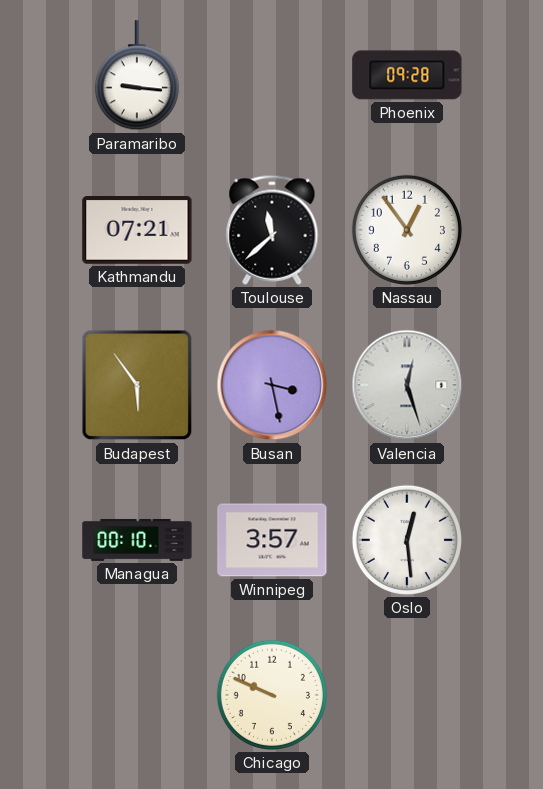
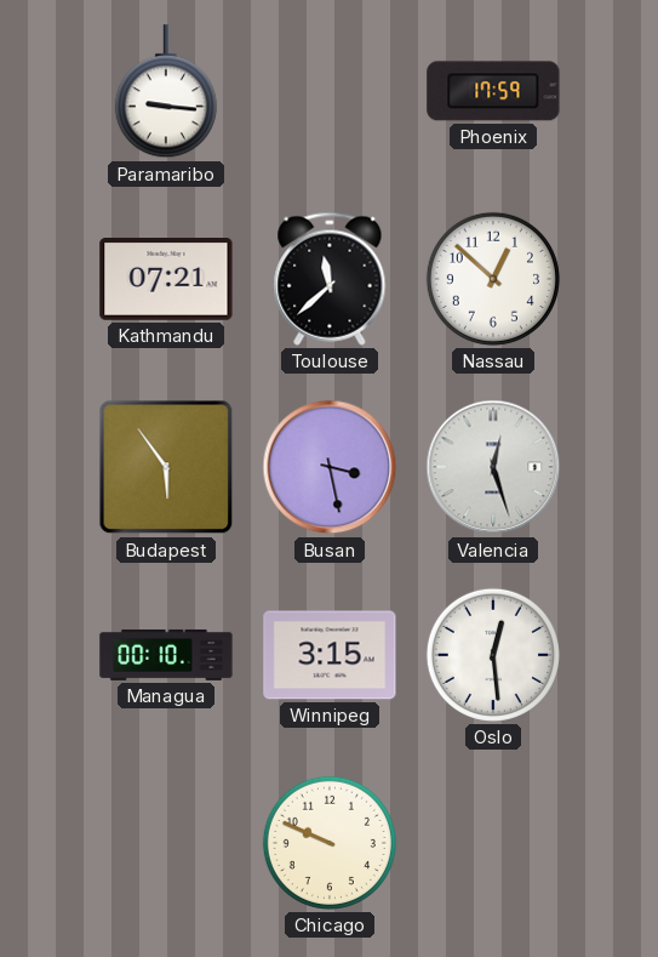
Phoenix: 09:28 -> 17:59
Nassau: 12:54 -> 12:52
Winnipeg: 3:57 -> 3:15
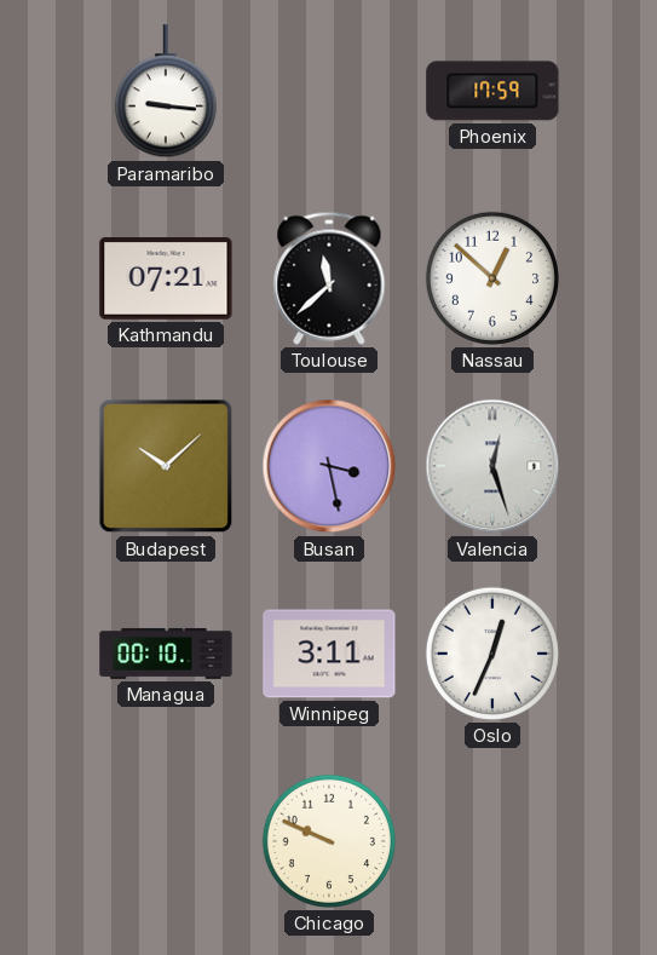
Budapest: 5:54 -> 10:08
Winnipeg: 3:15 -> 3:11
Oslo: 12:29 -> 12:34
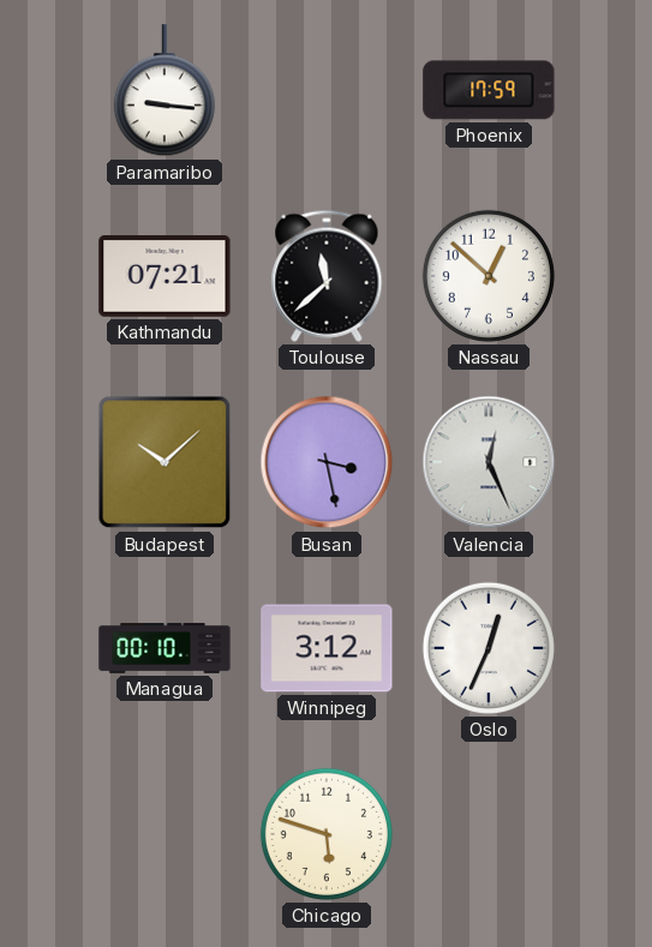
Valencia: 12:27 -> 12:26
Winnipeg: 3:11 -> 3:12
Chicago: 9:49 -> 5:48
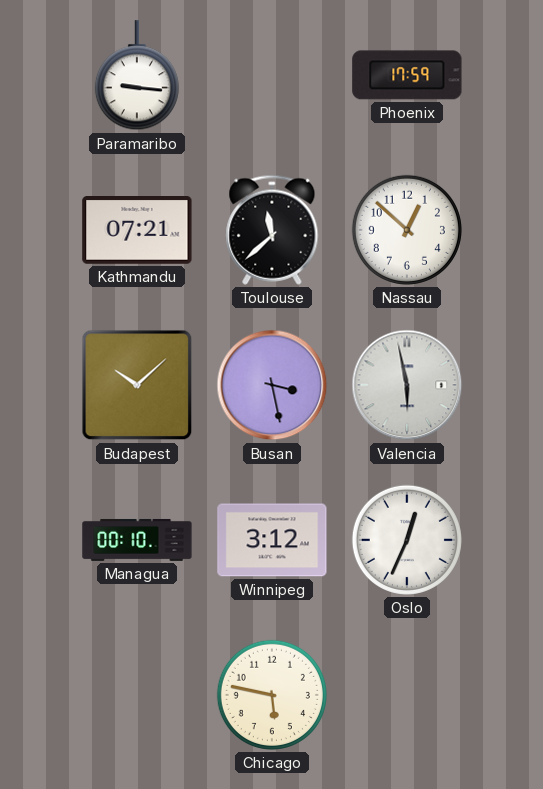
Valencia: 12:26 -> 5:58
Chicago: 5:48 -> 5:47
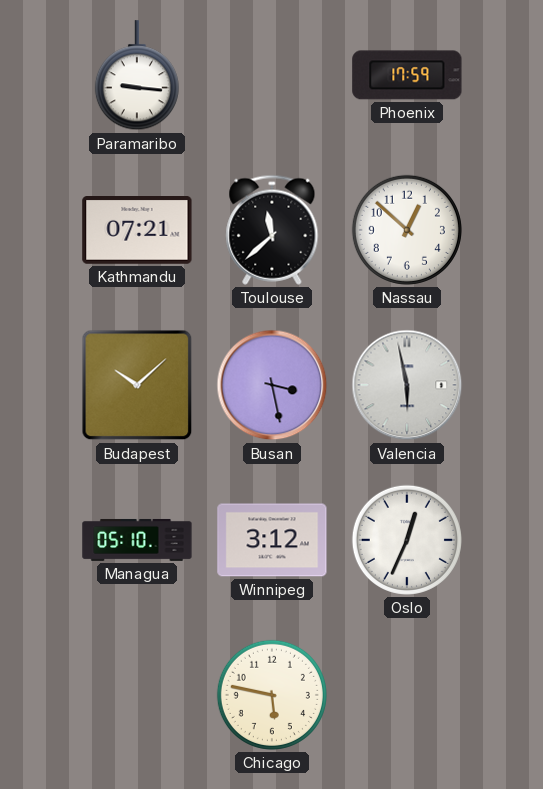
Managua: 00:10 -> 05:10
